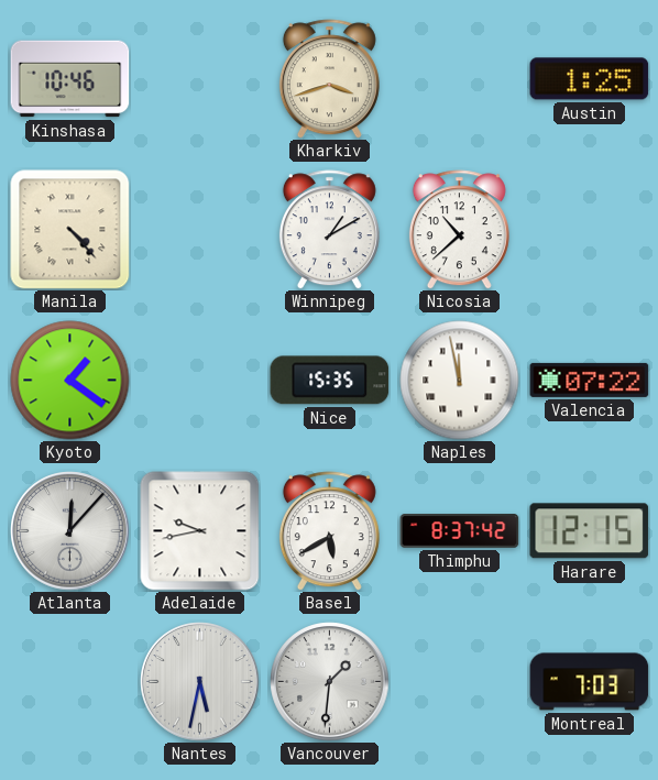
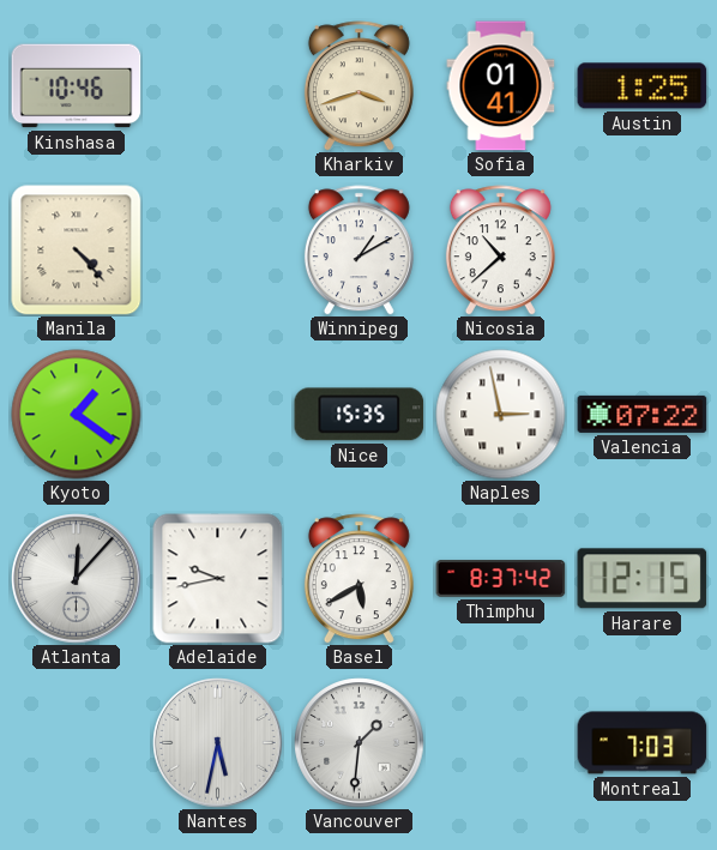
Sofia: none -> 01:41
Naples: 11:58 -> 2:58
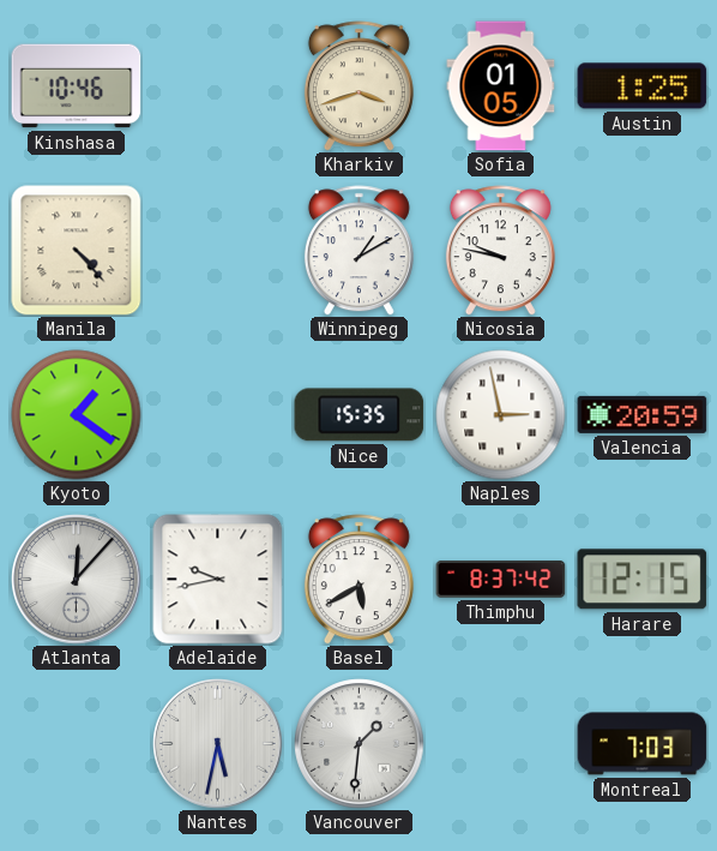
Sofia: 01:41 -> 01:05
Nicosia: 10:38 -> 9:47
Valencia: 07:22 -> 20:59
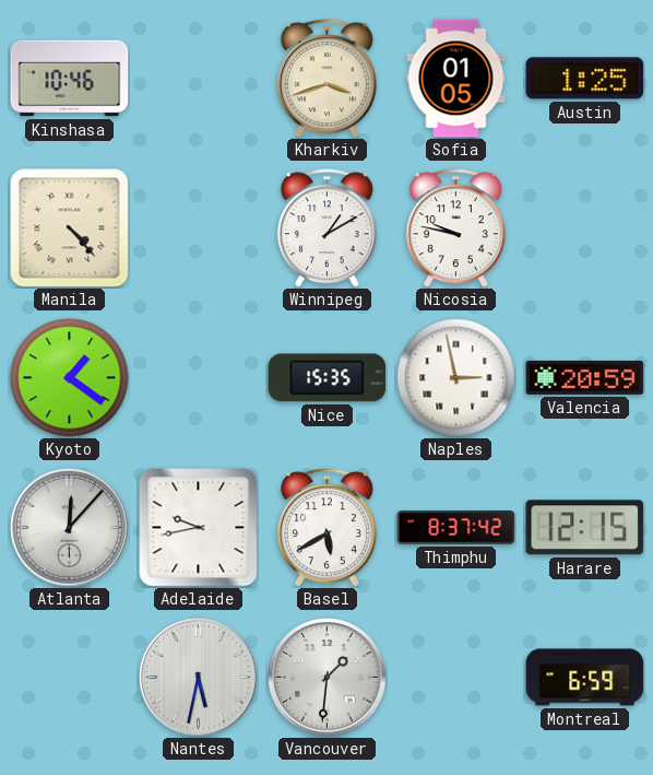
Montreal: 7:03 -> 6:59
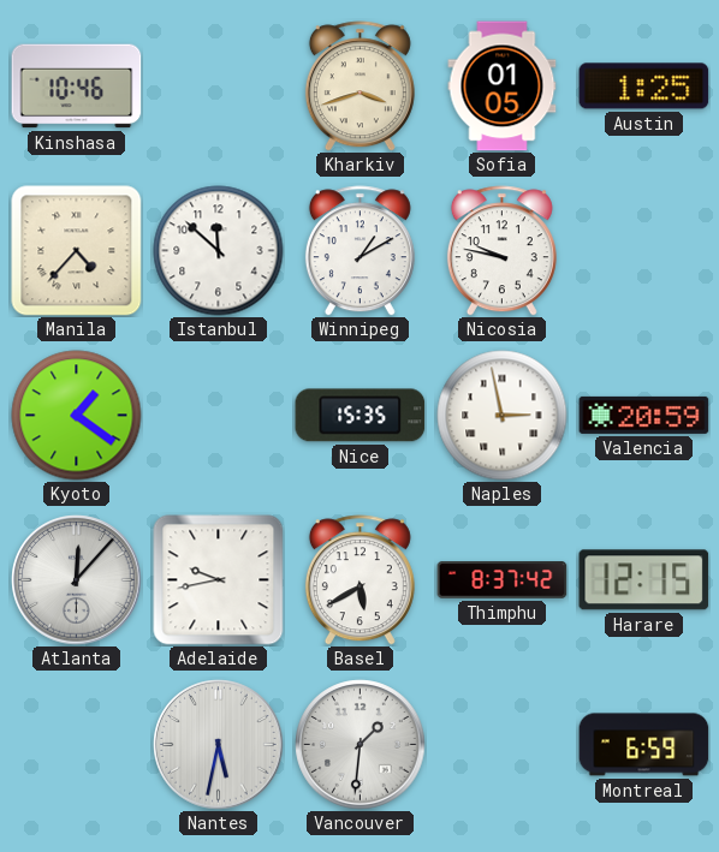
Manila: 4:23 -> 4:37
Istanbul: none -> 11:52
